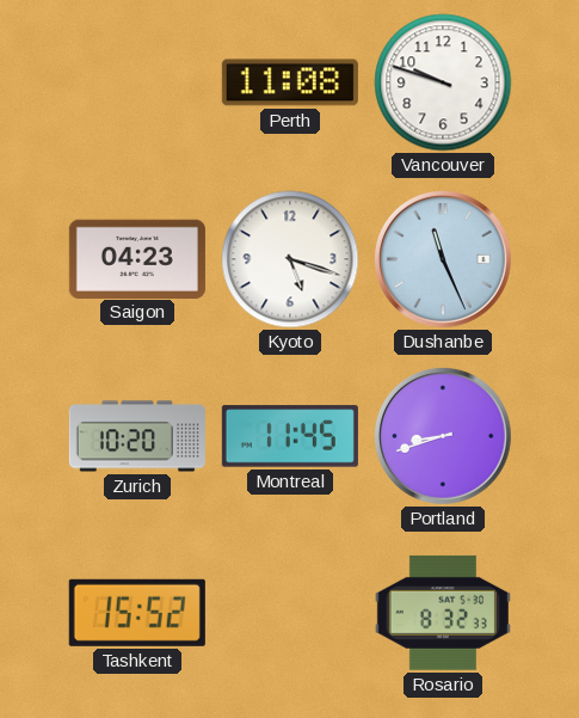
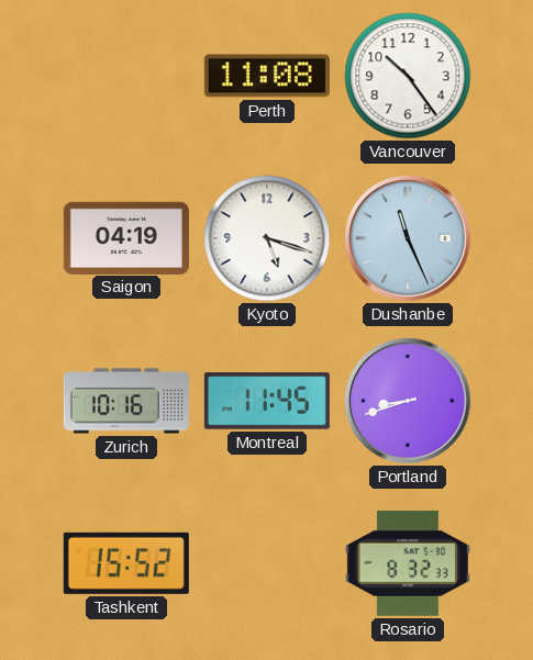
Vancouver: 9:48 -> 10:24
Saigon: 04:23 -> 04:19
Zurich: 10:20 -> 10:16
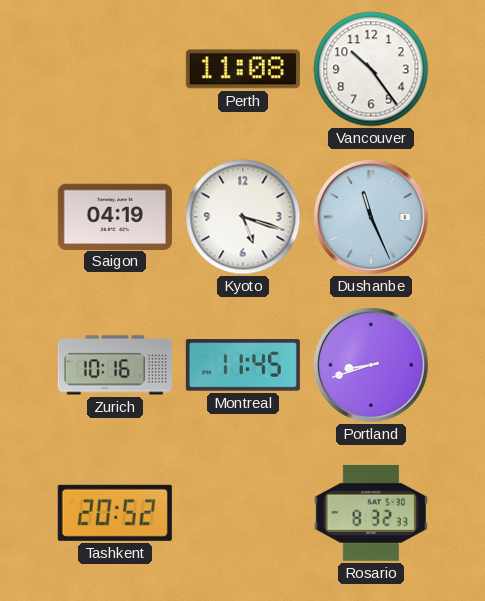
Tashkent: 15:52 -> 20:52
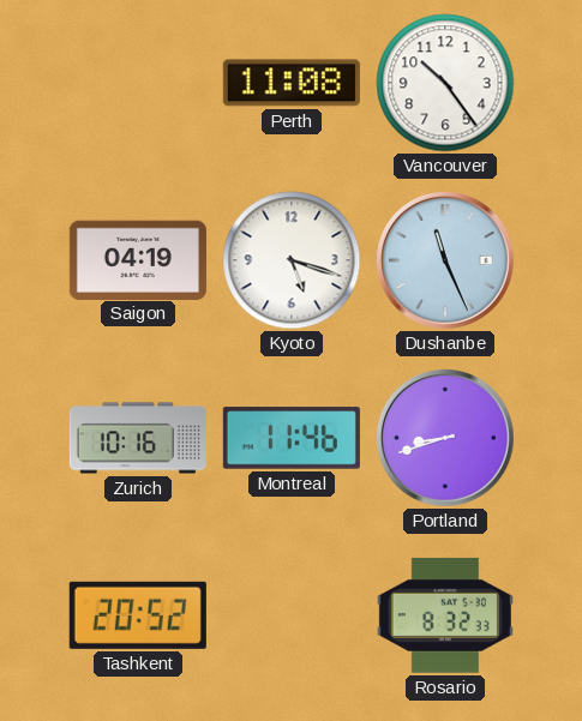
Montreal: 11:45 -> 11:46
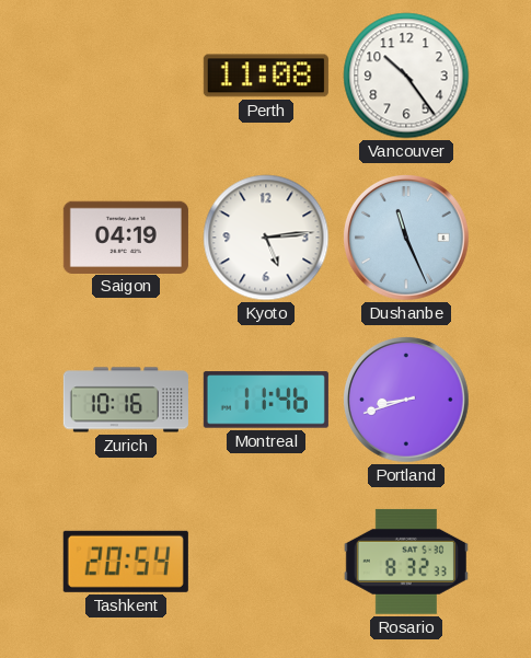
Kyoto: 5:18 -> 5:14
Tashkent: 20:52 -> 20:54
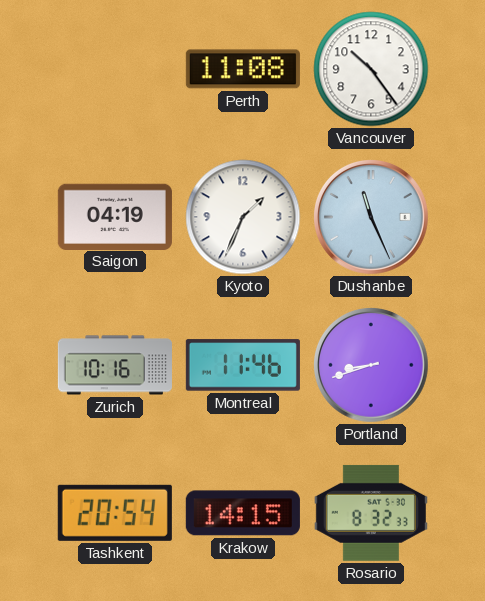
Kyoto: 5:14 -> 1:34
Krakow: none -> 14:15
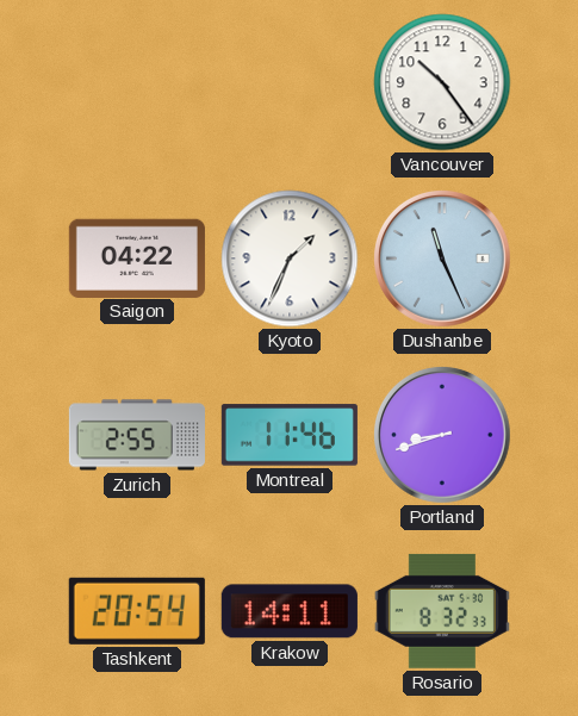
Perth: 11:08 -> none
Saigon: 04:19 -> 04:22
Zurich: 10:16 -> 2:55
Krakow: 14:15 -> 14:11
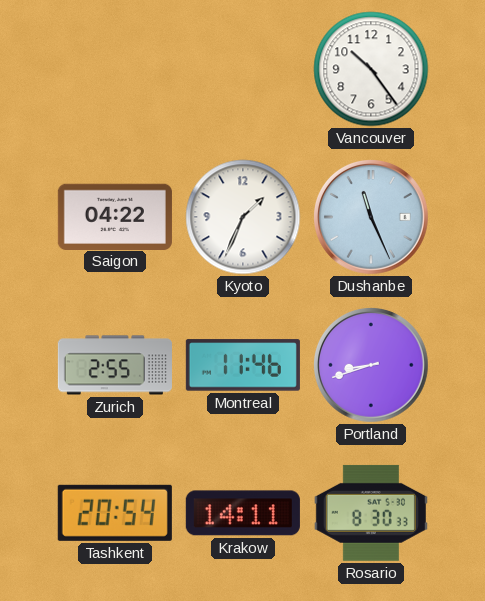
Rosario: 8:32 -> 8:30
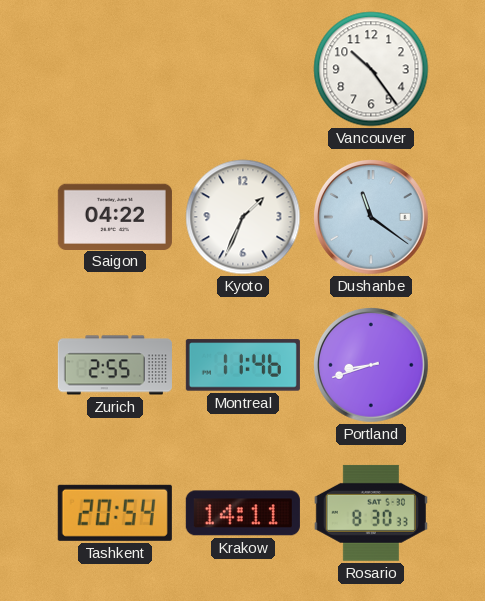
Dushanbe: 11:26 -> 11:21
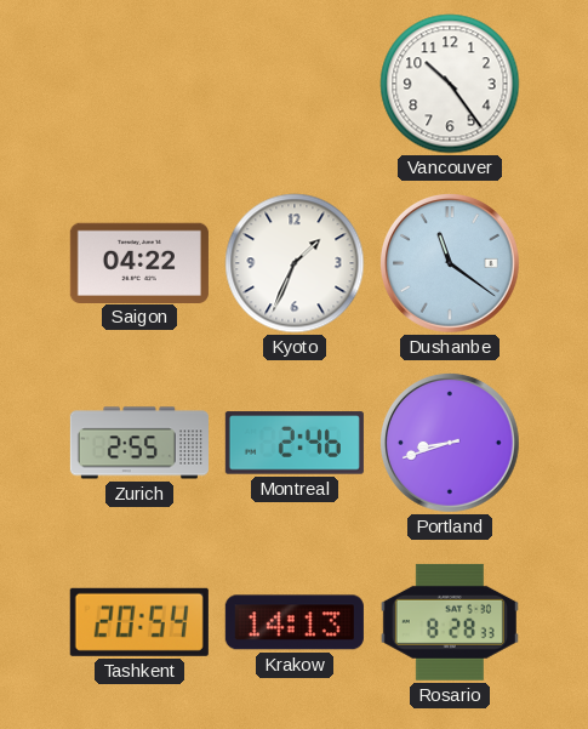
Montreal: 11:46 -> 2:46
Krakow: 14:11 -> 14:13
Rosario: 8:30 -> 8:28
